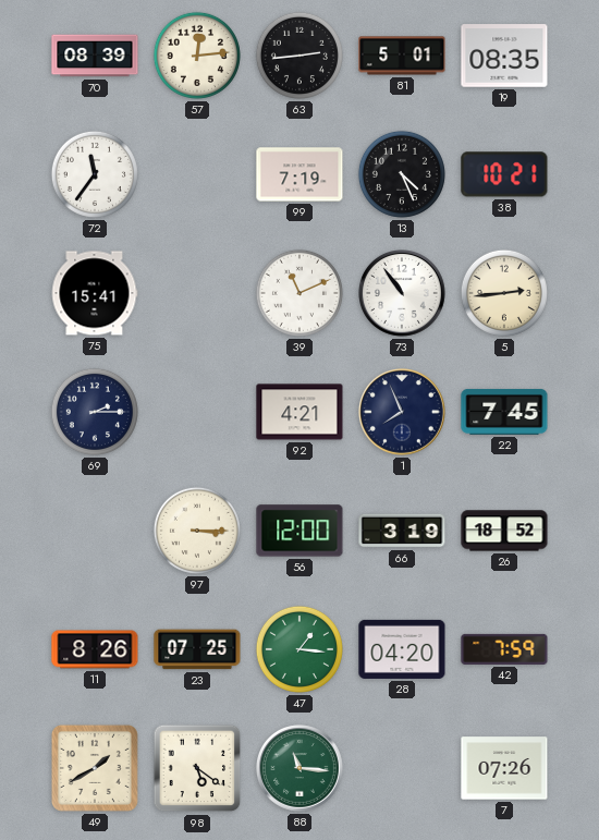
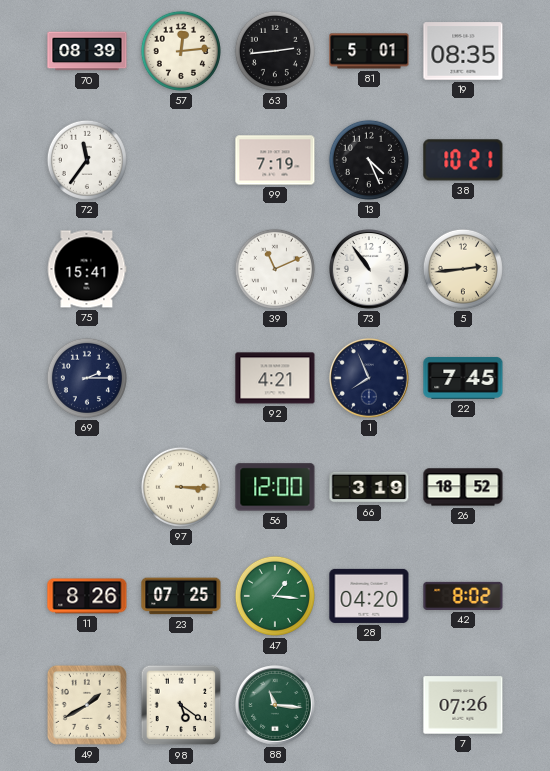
42: 7:59 -> 8:02
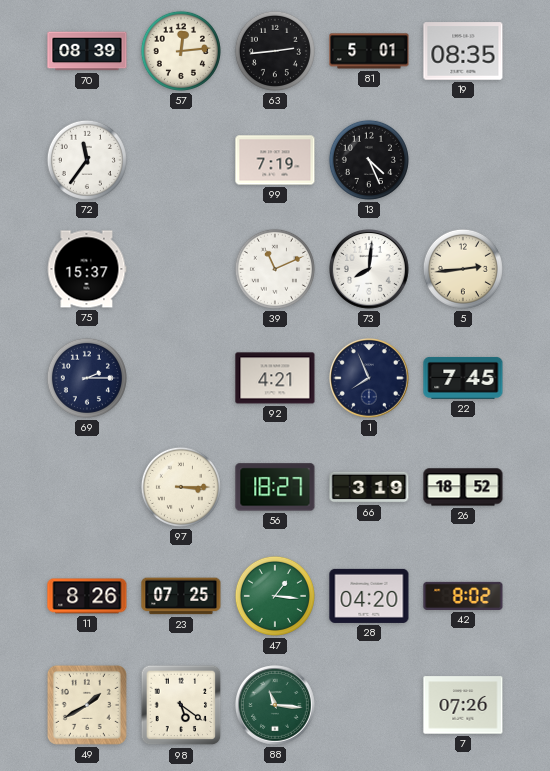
38: 10:21 -> none
75: 15:41 -> 15:37
73: 10:54 -> 8:01
56: 12:00 -> 18:27
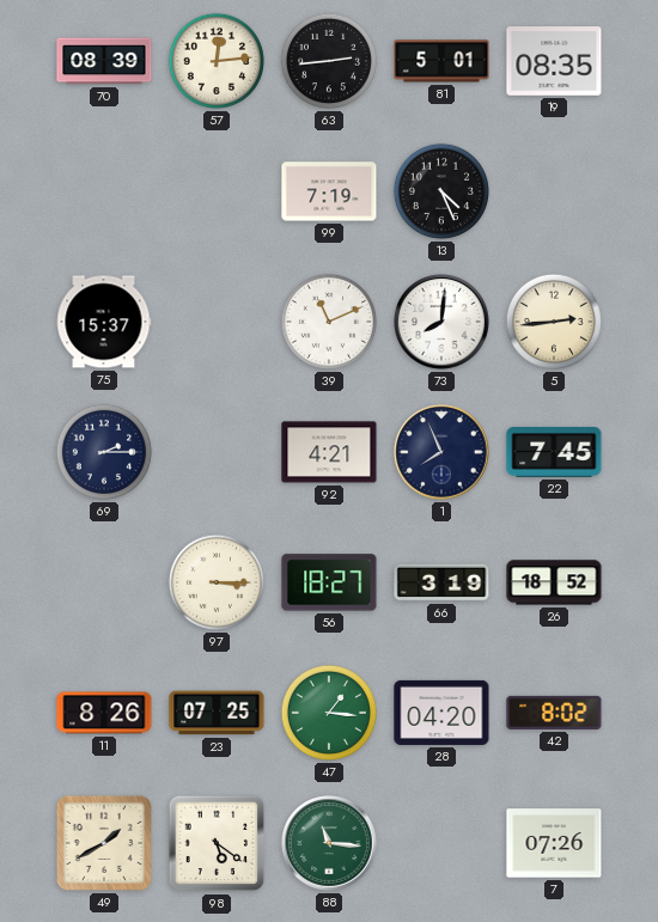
72: 11:36 -> none
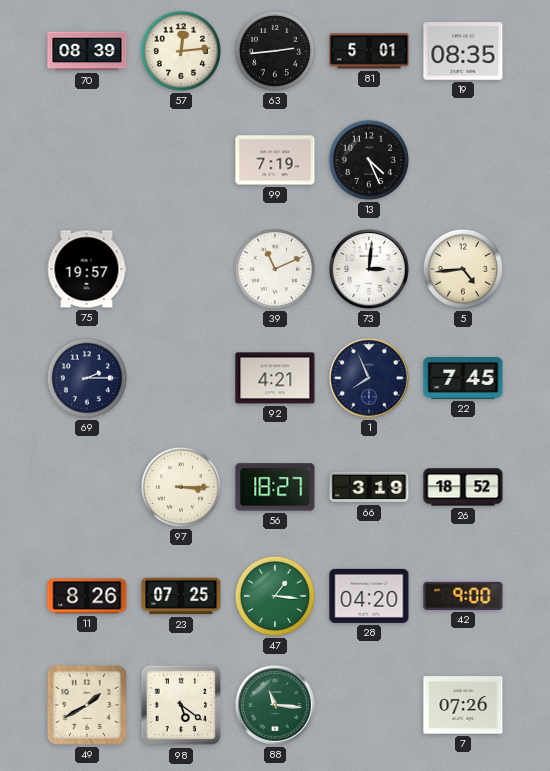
75: 15:37 -> 19:57
73: 8:01 -> 3:01
5: 2:44 -> 4:44
42: 8:02 -> 9:00
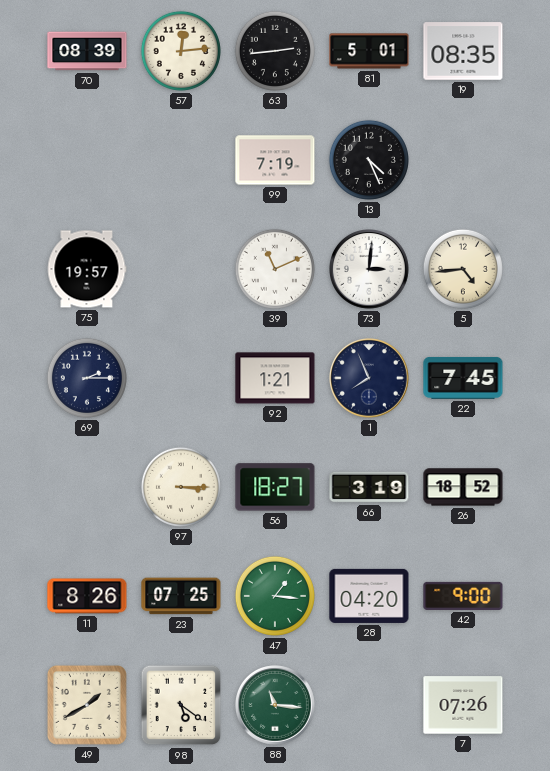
92: 4:21 -> 1:21
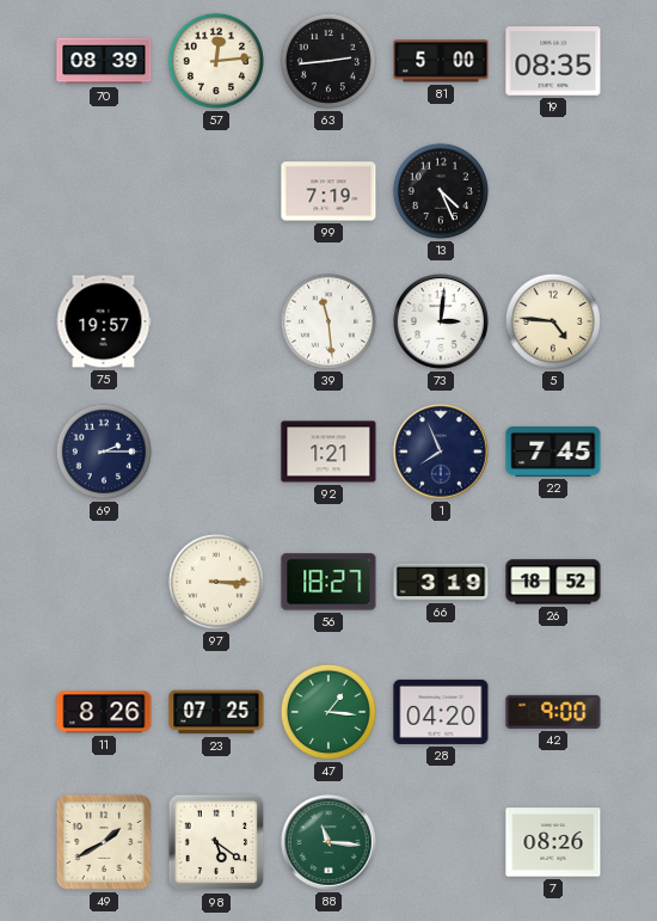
81: 5:01 -> 5:00
39: 11:11 -> 11:29
5: 4:44 -> 4:46
7: 07:26 -> 08:26
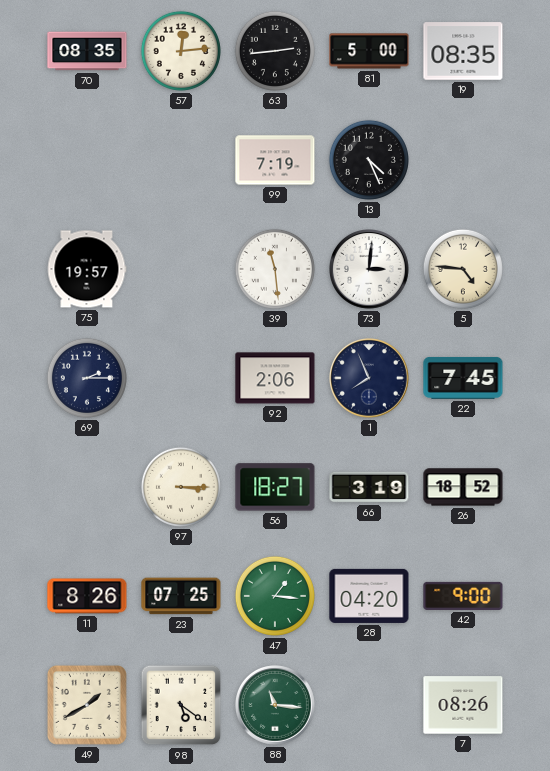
70: 08:39 -> 08:35
92: 1:21 -> 2:06
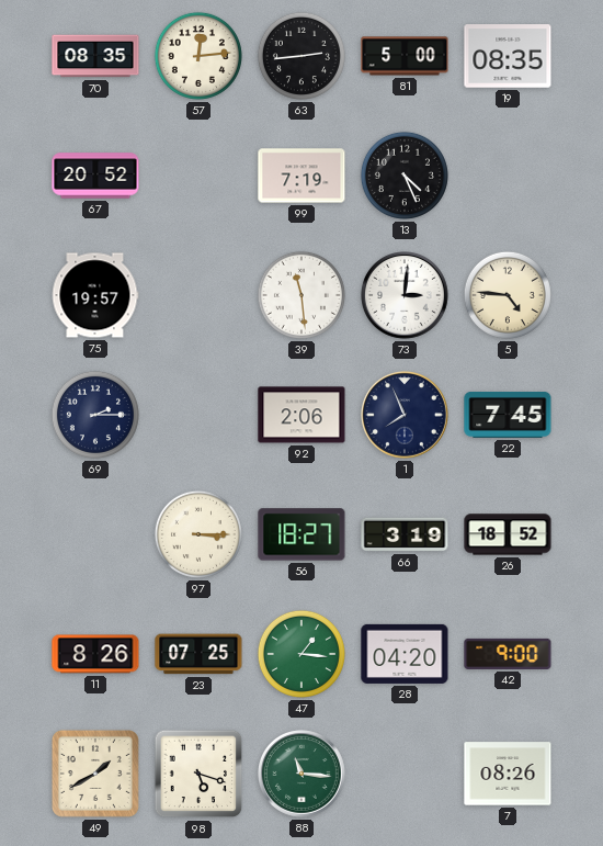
67: none -> 20:52
98: 5:21 -> 5:18
